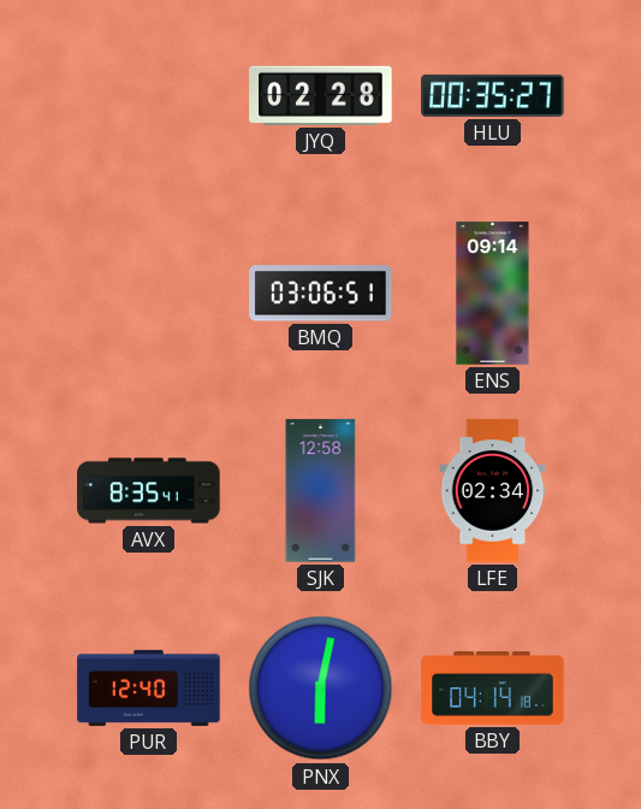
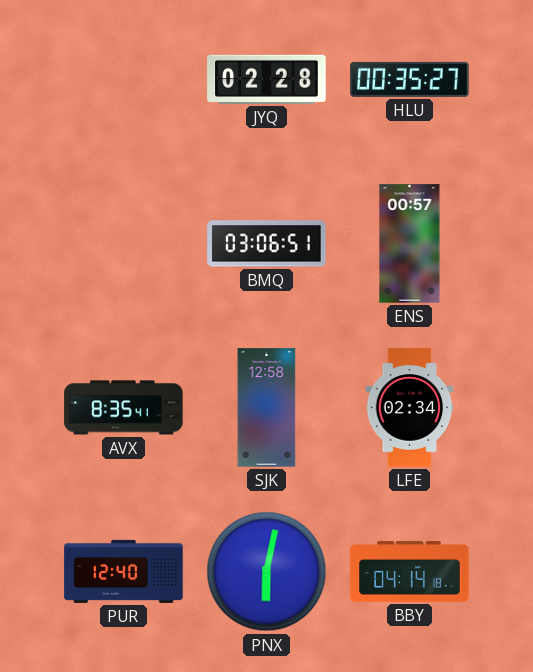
ENS: 09:14 -> 00:57
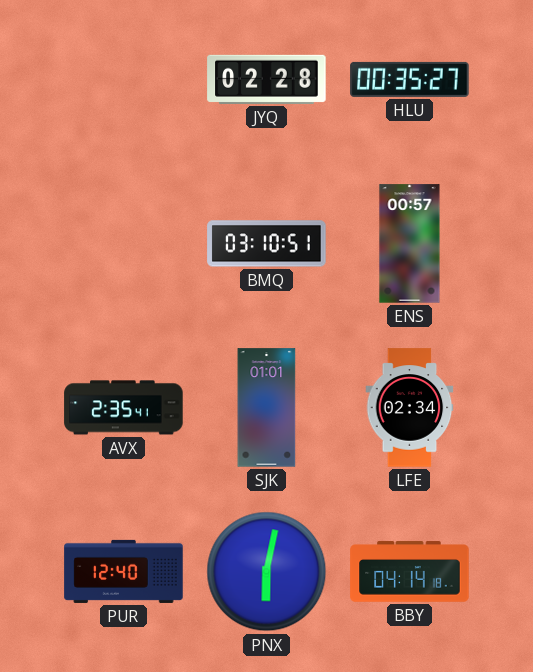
BMQ: 03:06 -> 03:10
AVX: 8:35 -> 2:35
SJK: 12:58 -> 01:01
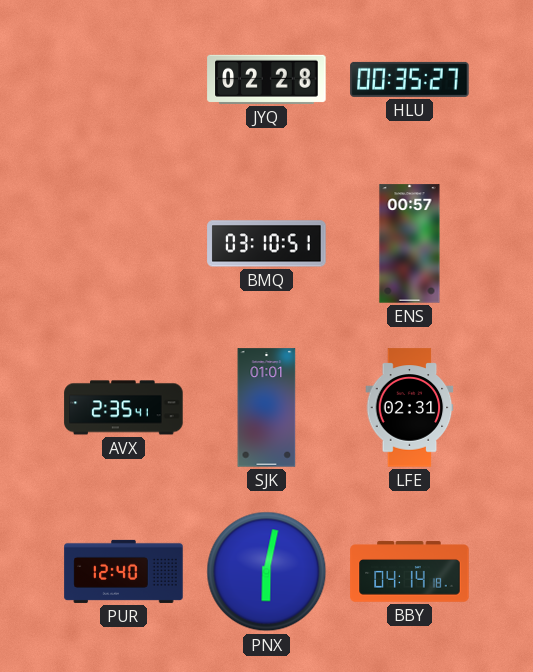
LFE: 02:34 -> 02:31
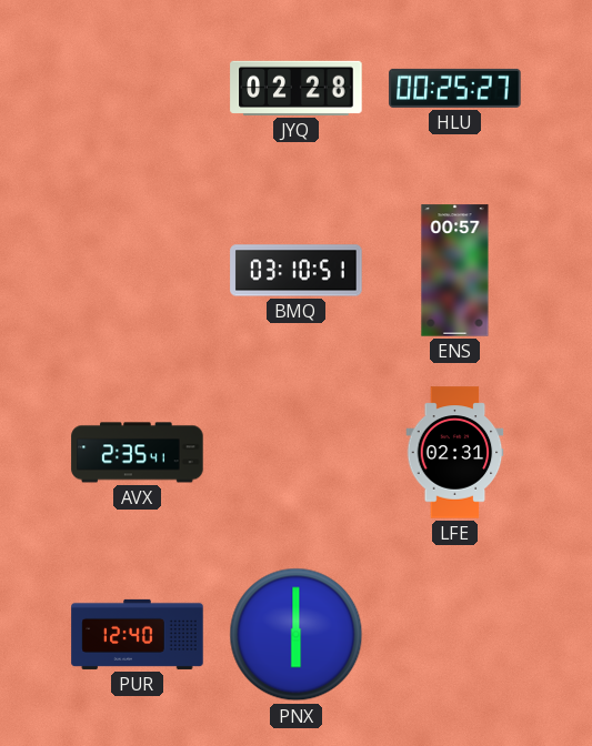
HLU: 00:35 -> 00:25
SJK: 01:01 -> none
PNX: 6:02 -> 6:00
BBY: 04:14 -> none
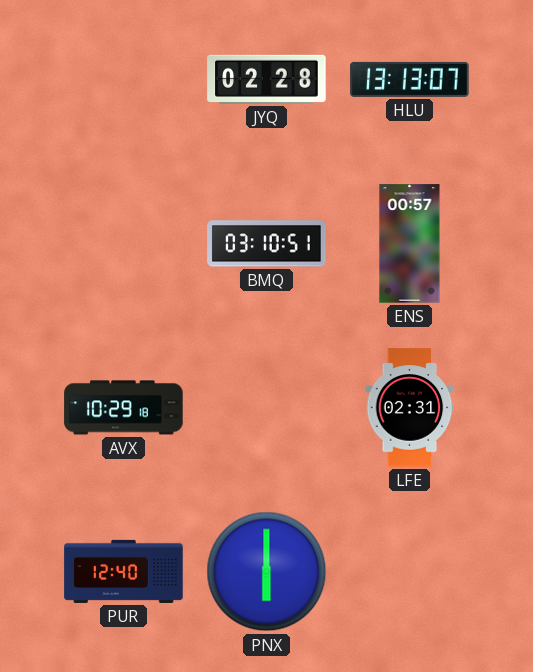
HLU: 00:25 -> 13:13
AVX: 2:35 -> 10:29
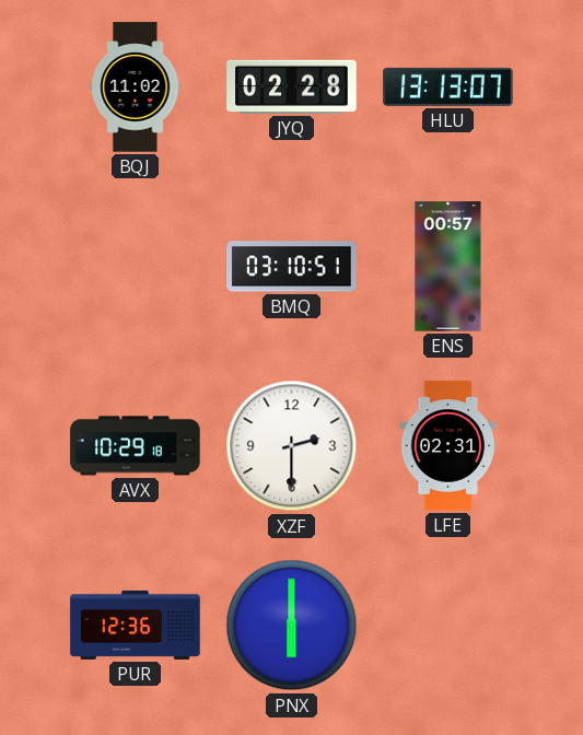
BQJ: none -> 11:02
XZF: none -> 2:30
PUR: 12:40 -> 12:36
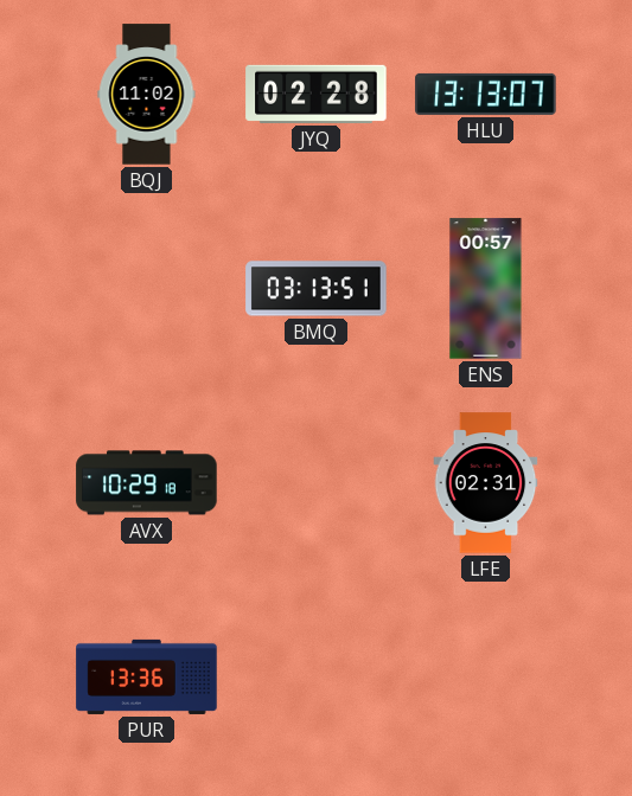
BMQ: 03:10 -> 03:13
XZF: 2:30 -> none
PUR: 12:36 -> 13:36
PNX: 6:00 -> none
